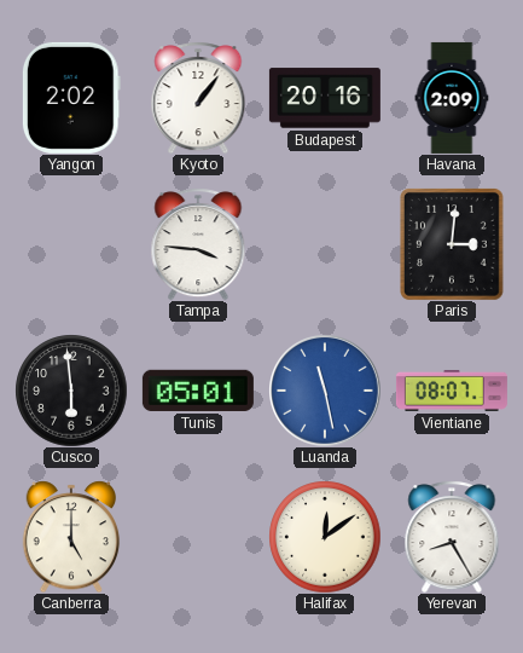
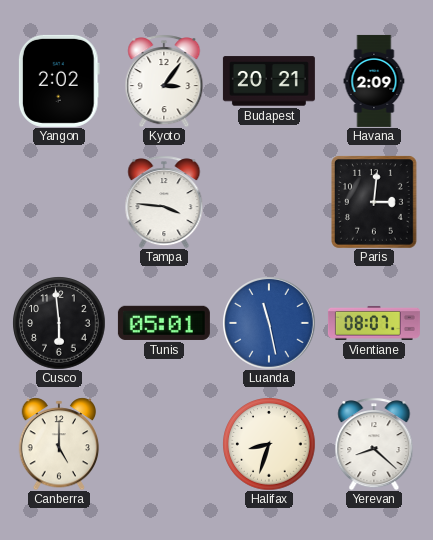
Kyoto: 1:06 -> 3:06
Budapest: 20:16 -> 20:21
Halifax: 12:09 -> 8:33
Yerevan: 8:25 -> 8:22
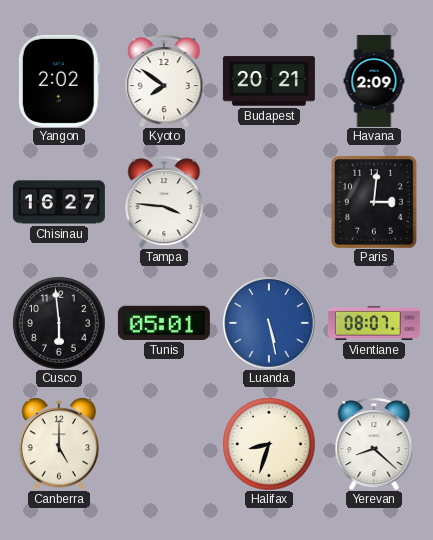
Kyoto: 3:06 -> 7:51
Chisinau: none -> 16:27
Luanda: 11:28 -> 5:28
